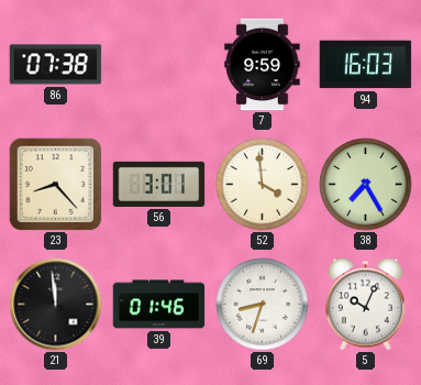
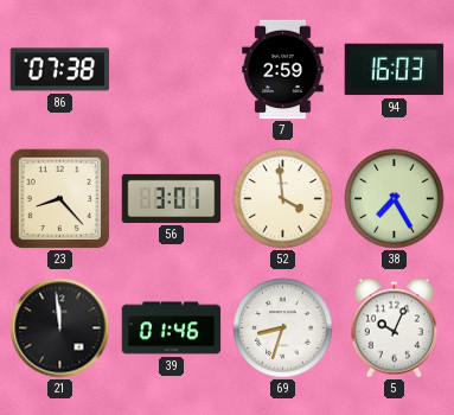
7: 9:59 -> 2:59
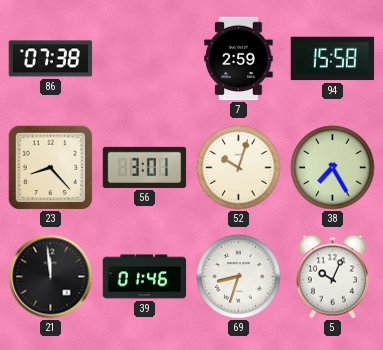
94: 16:03 -> 15:58
52: 3:59 -> 10:03
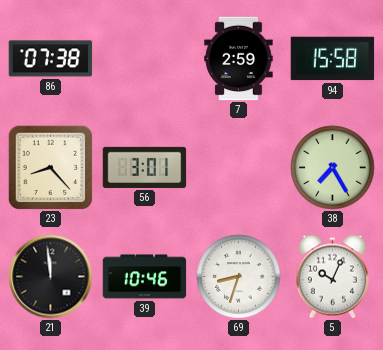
52: 10:03 -> none
39: 01:46 -> 10:46
